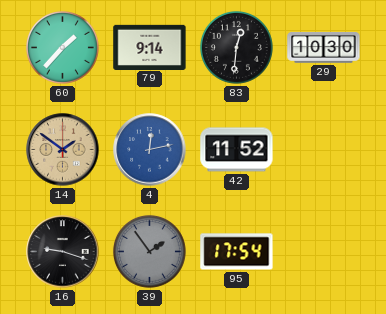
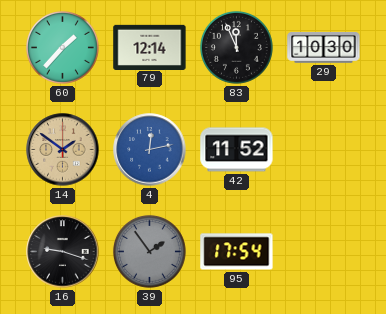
79: 9:14 -> 12:14
83: 12:31 -> 11:56
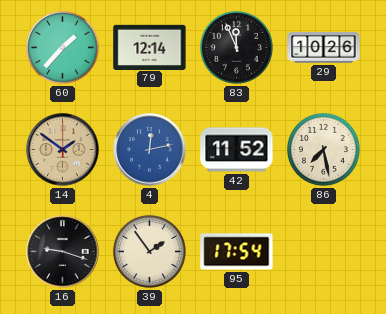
29: 10:30 -> 10:26
86: none -> 7:28
39 dial: grey -> cream
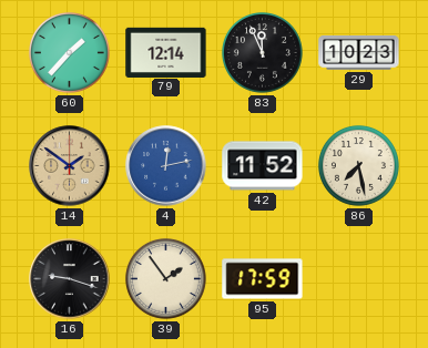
29: 10:26 -> 10:23
95: 17:54 -> 17:59
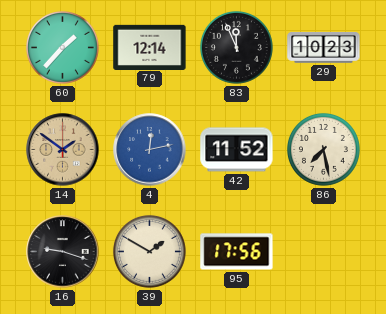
39: 1:54 -> 1:50
95: 17:59 -> 17:56
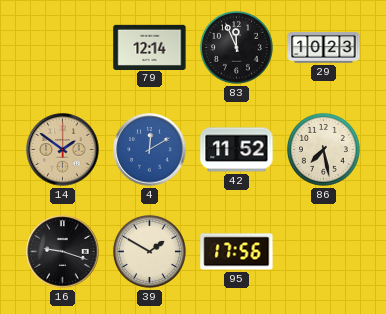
60: 1:37 -> none
4: 12:13 -> 12:10
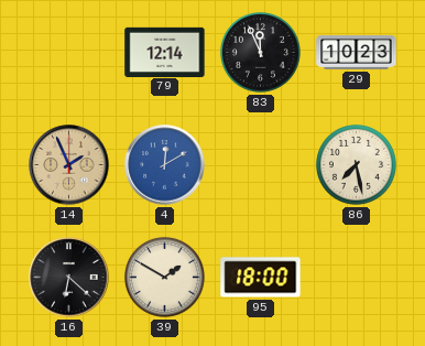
14: 1:51 -> 1:56
42: 11:52 -> none
16: 9:18 -> 6:22
95: 17:56 -> 18:00
